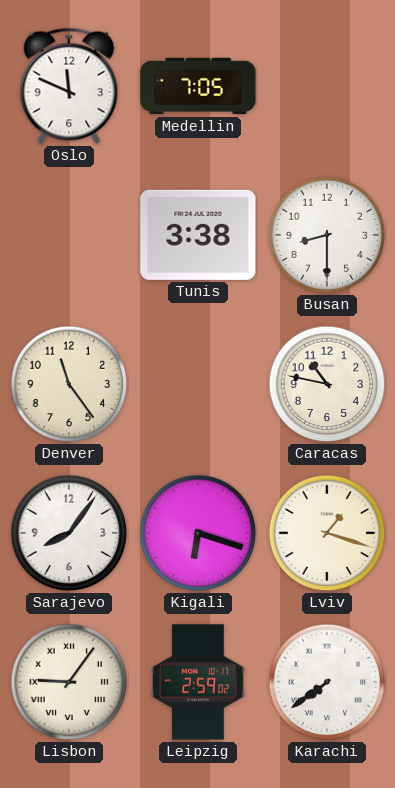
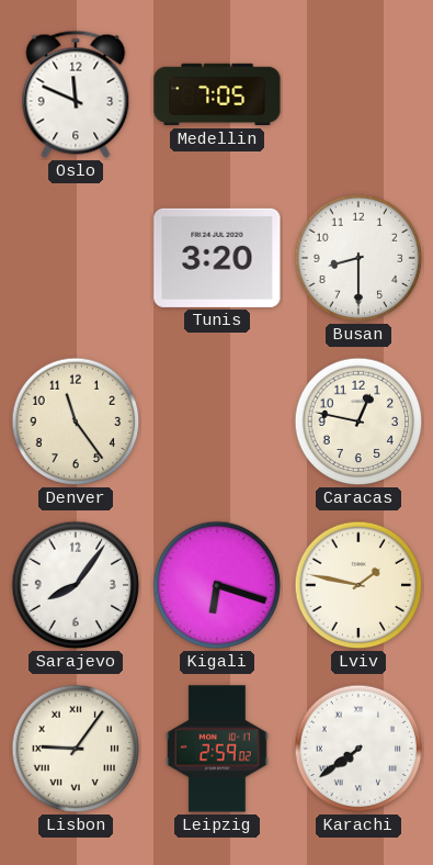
Tunis: 3:38 -> 3:20
Caracas: 10:47 -> 12:47
Lviv: 1:18 -> 1:47
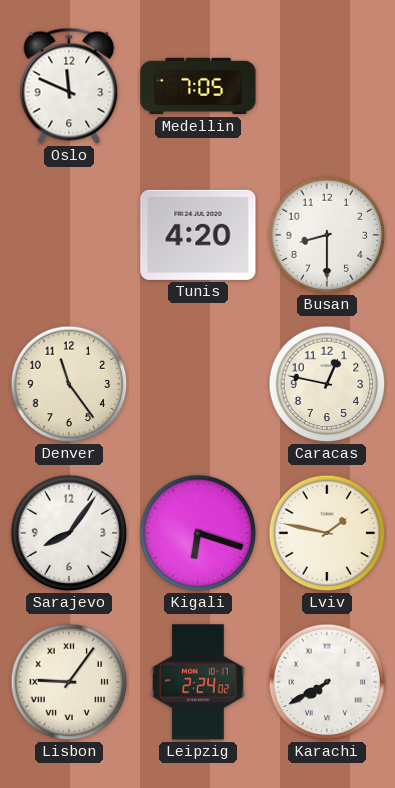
Tunis: 3:20 -> 4:20
Leipzig: 2:59 -> 2:24
Karachi: 7:39 -> 7:40
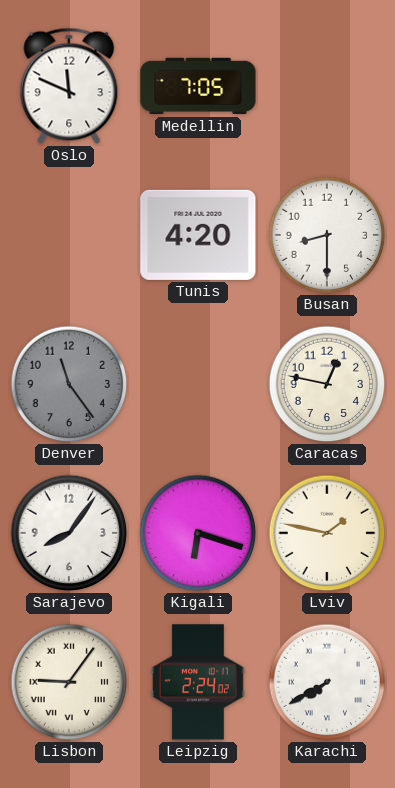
Denver dial: cream -> grey
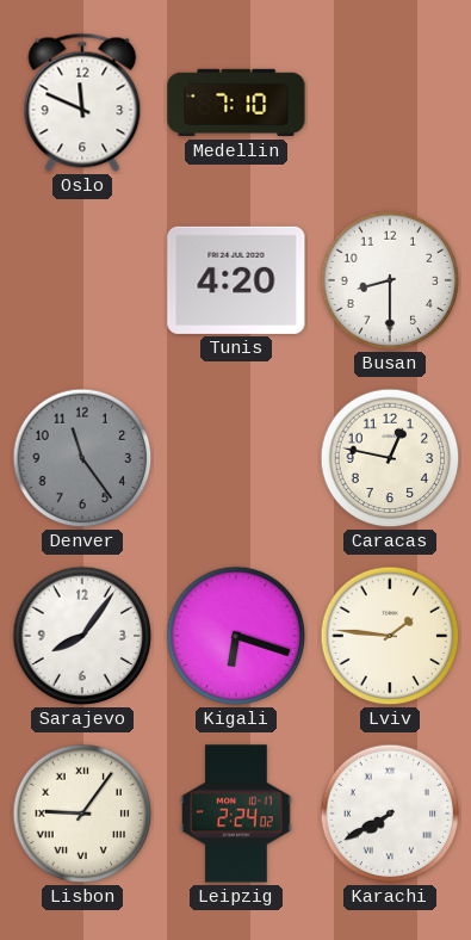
Medellin: 7:05 -> 7:10
Lviv: 1:47 -> 1:46
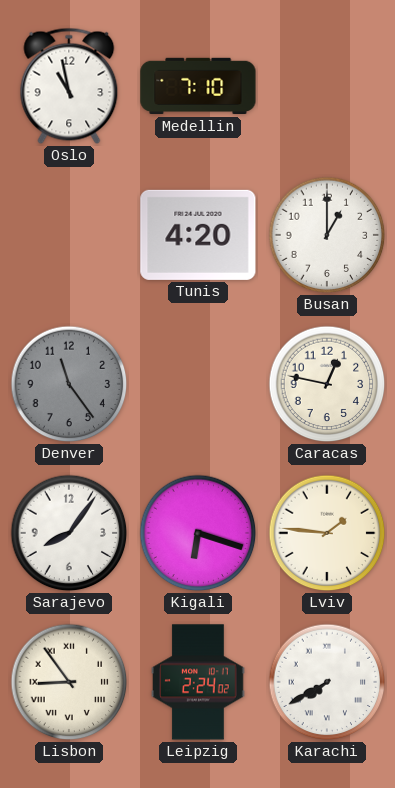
Oslo: 11:49 -> 10:58
Busan: 8:30 -> 1:00
Lisbon: 9:06 -> 8:54
